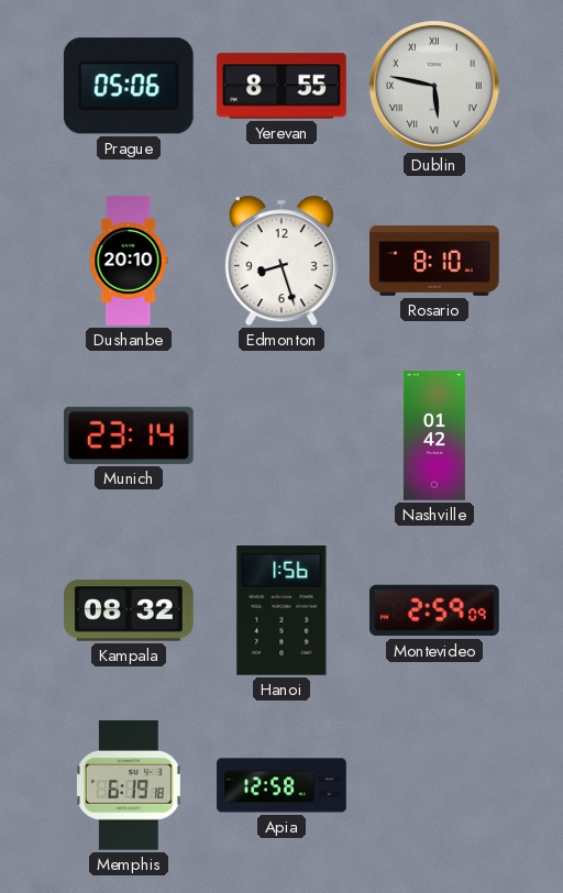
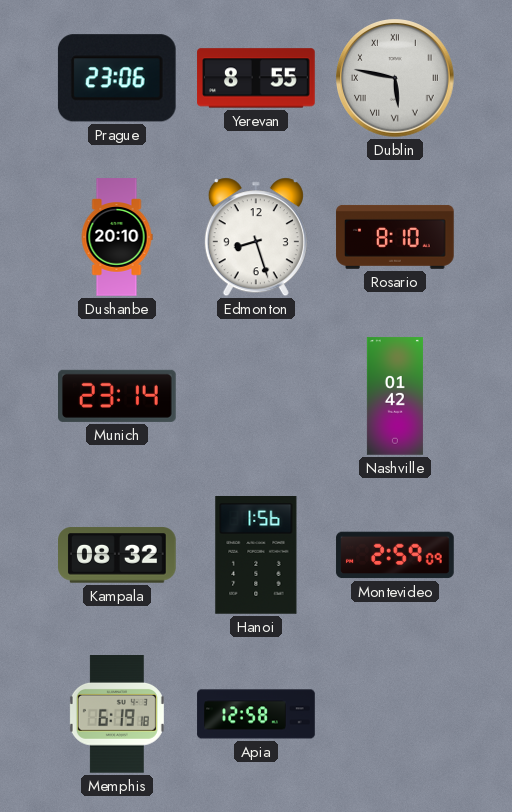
Prague: 05:06 -> 23:06
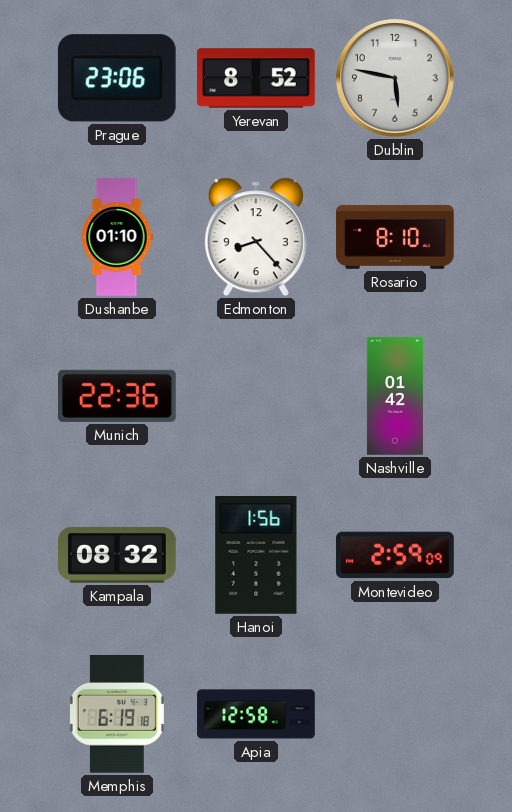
Yerevan: 8:55 -> 8:52
Dublin numerals: Roman -> Arabic
Dushanbe: 20:10 -> 01:10
Edmonton: 8:27 -> 8:23
Munich: 23:14 -> 22:36
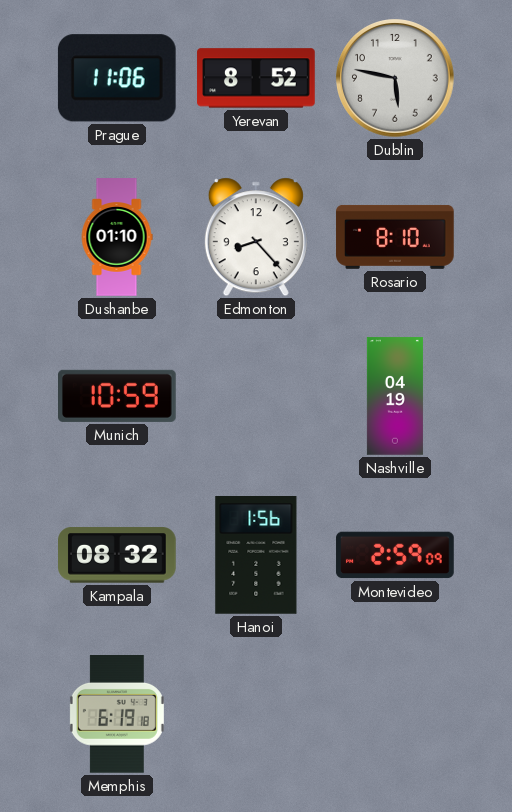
Prague: 23:06 -> 11:06
Munich: 22:36 -> 10:59
Nashville: 01:42 -> 04:19
Apia: 12:58 -> none
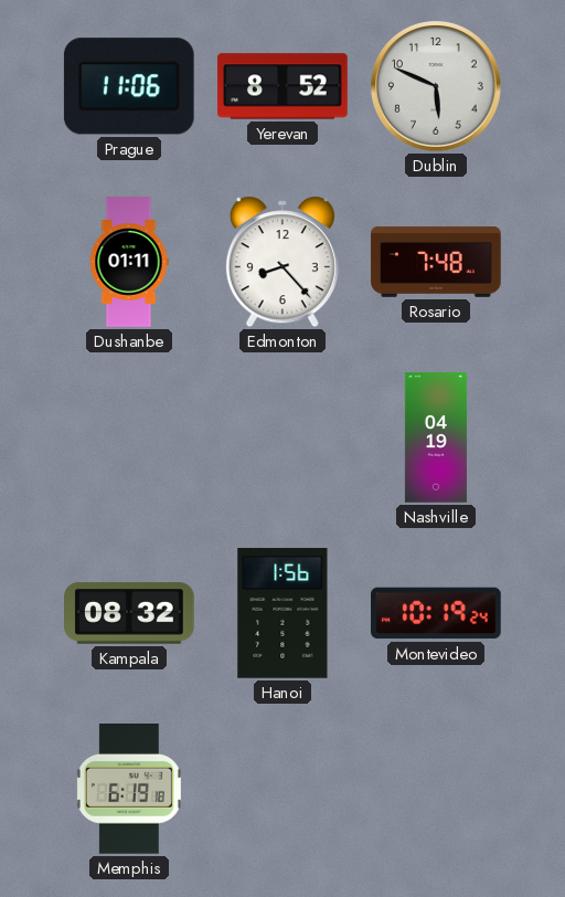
Dublin: 5:47 -> 5:49
Dushanbe: 01:10 -> 01:11
Rosario: 8:10 -> 7:48
Munich: 10:59 -> none
Montevideo: 2:59 -> 10:19
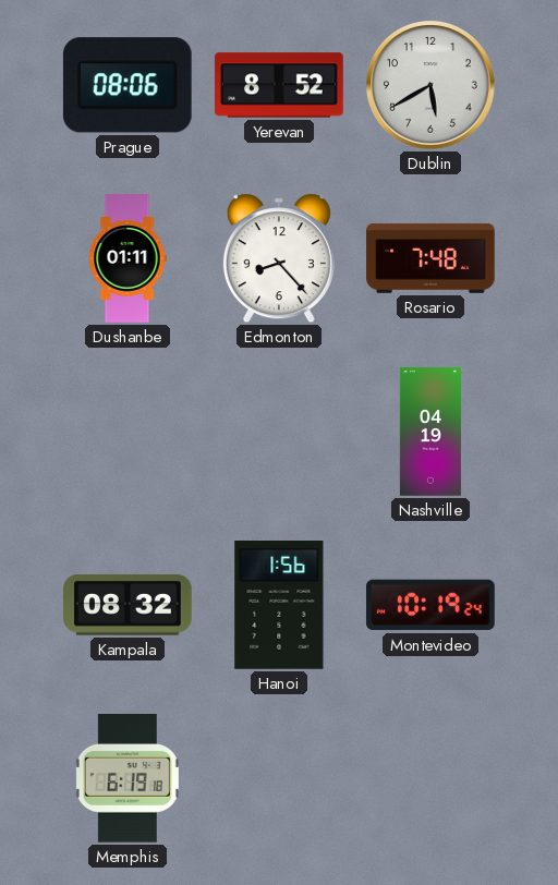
Prague: 11:06 -> 08:06
Dublin: 5:49 -> 5:40
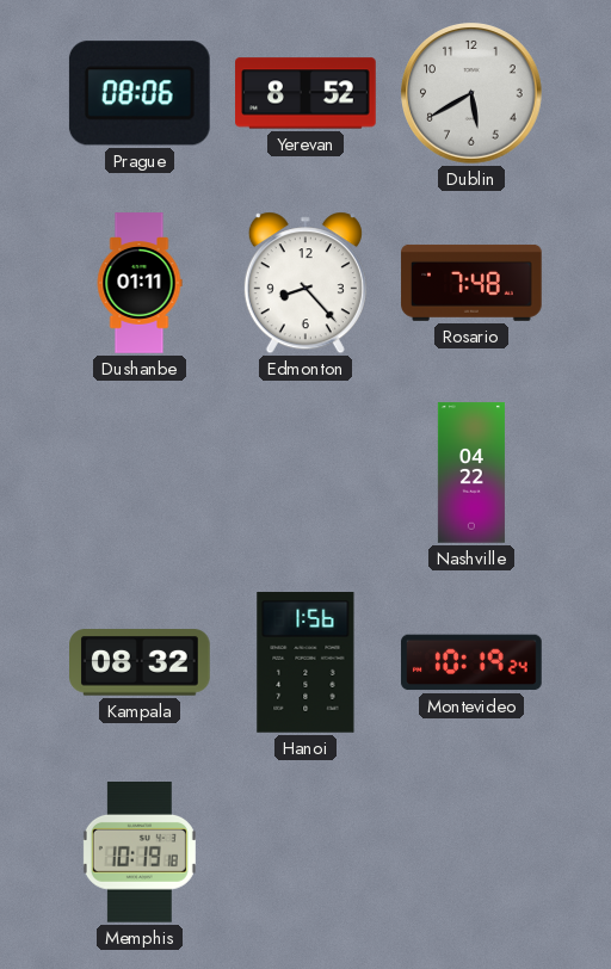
Nashville: 04:19 -> 04:22
Memphis: 6:19 -> 10:19
